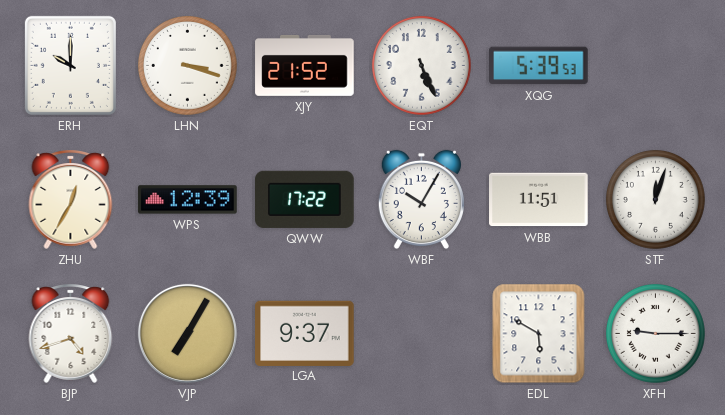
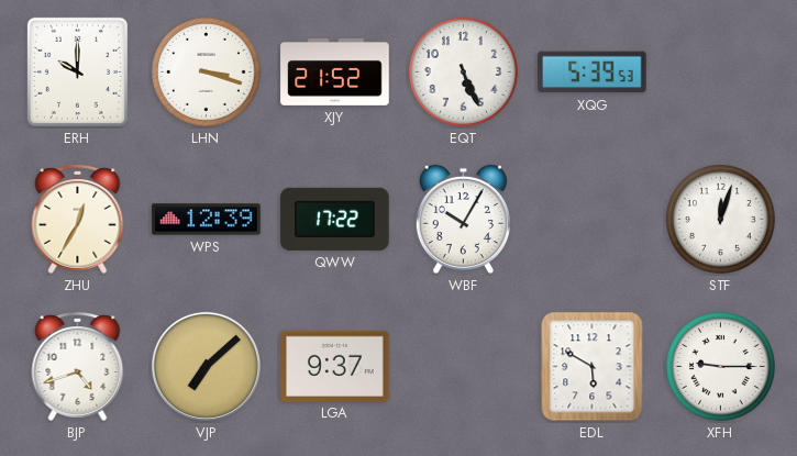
WBB: 11:51 -> none
VJP: 7:05 -> 7:08
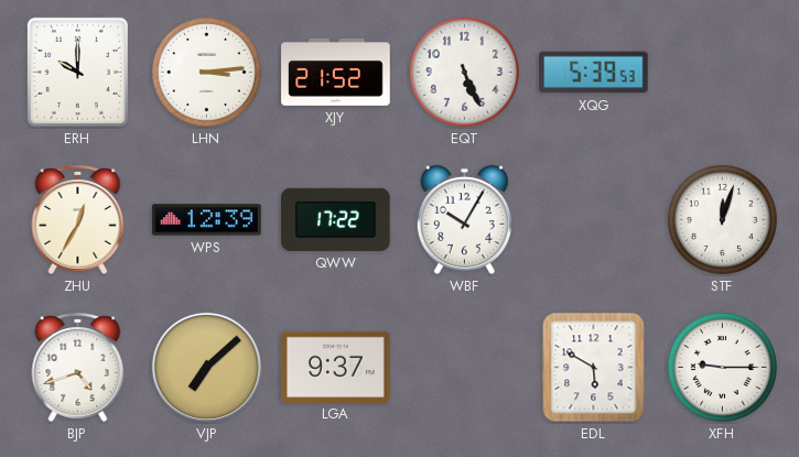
LHN: 3:18 -> 3:14
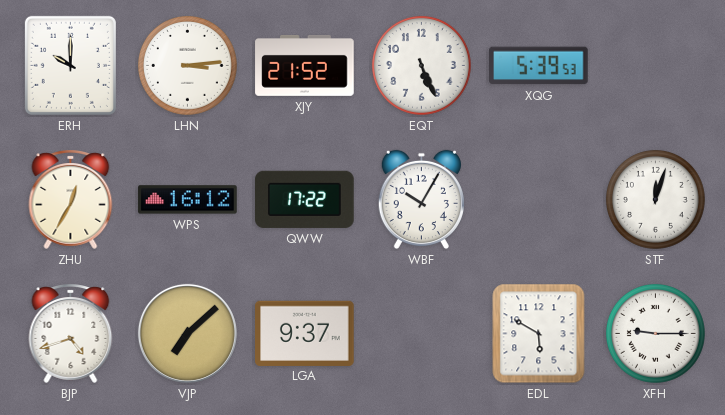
WPS: 12:39 -> 16:12
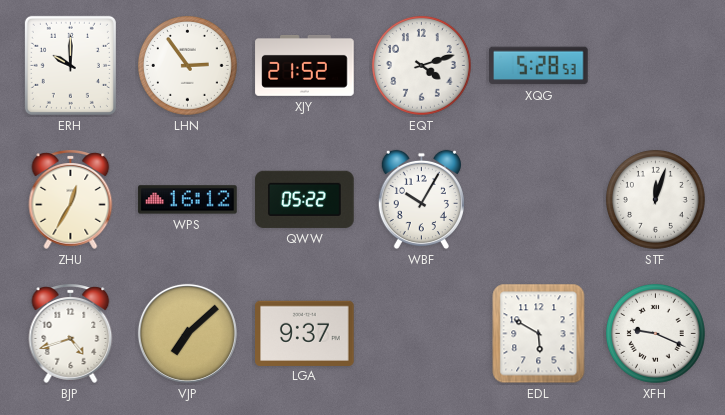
LHN: 3:14 -> 2:54
EQT: 5:26 -> 4:12
XQG: 5:39 -> 5:28
QWW: 17:22 -> 05:22
XFH: 9:15 -> 9:19
